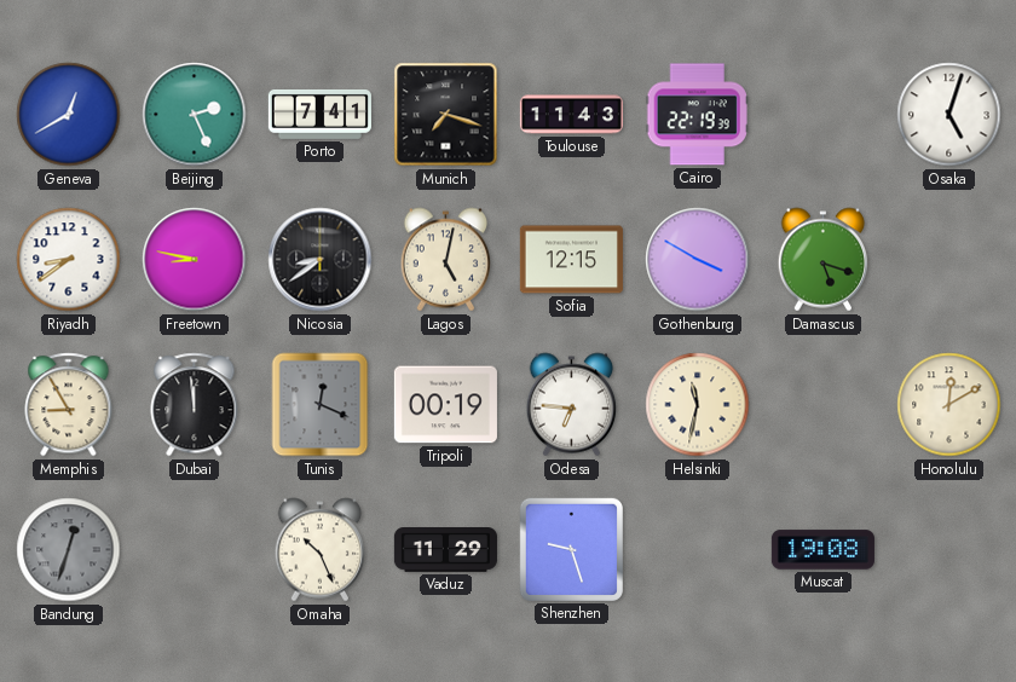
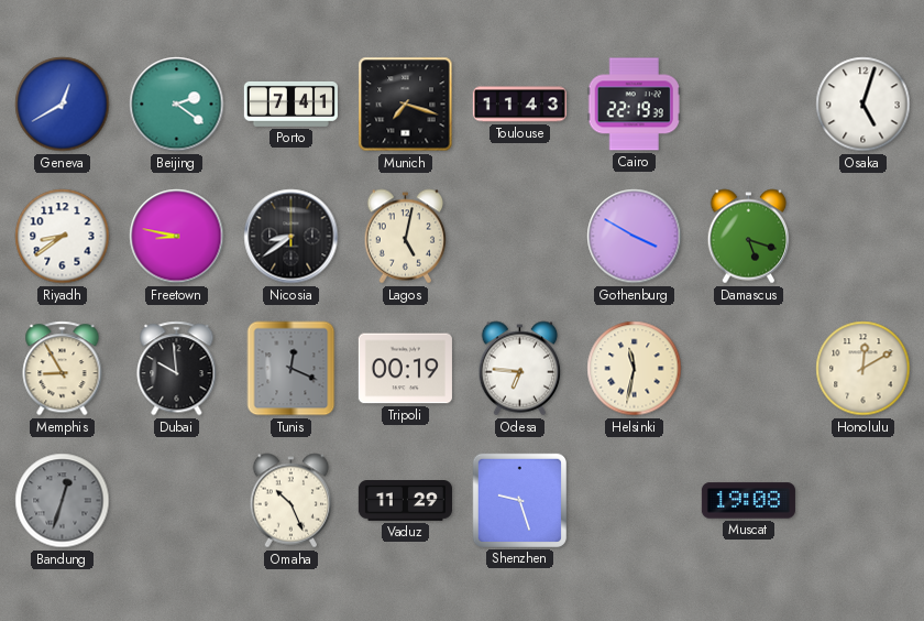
Beijing: 2:26 -> 2:21
Sofia: 12:15 -> none
Dubai: 11:59 -> 9:59
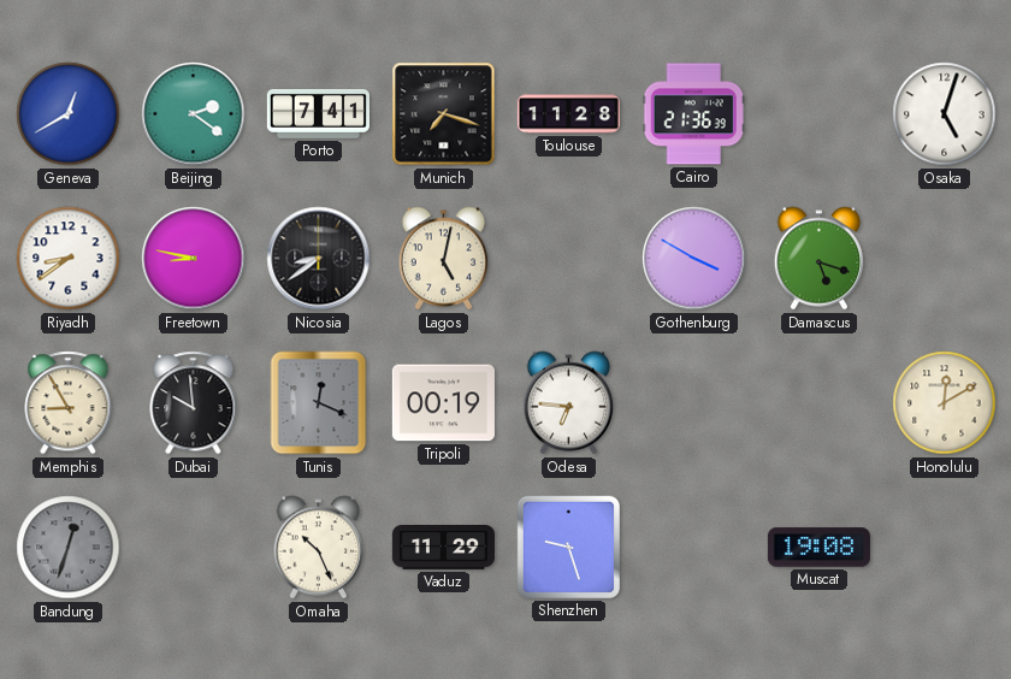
Toulouse: 11:43 -> 11:28
Cairo: 22:19 -> 21:36
Helsinki: 11:32 -> none
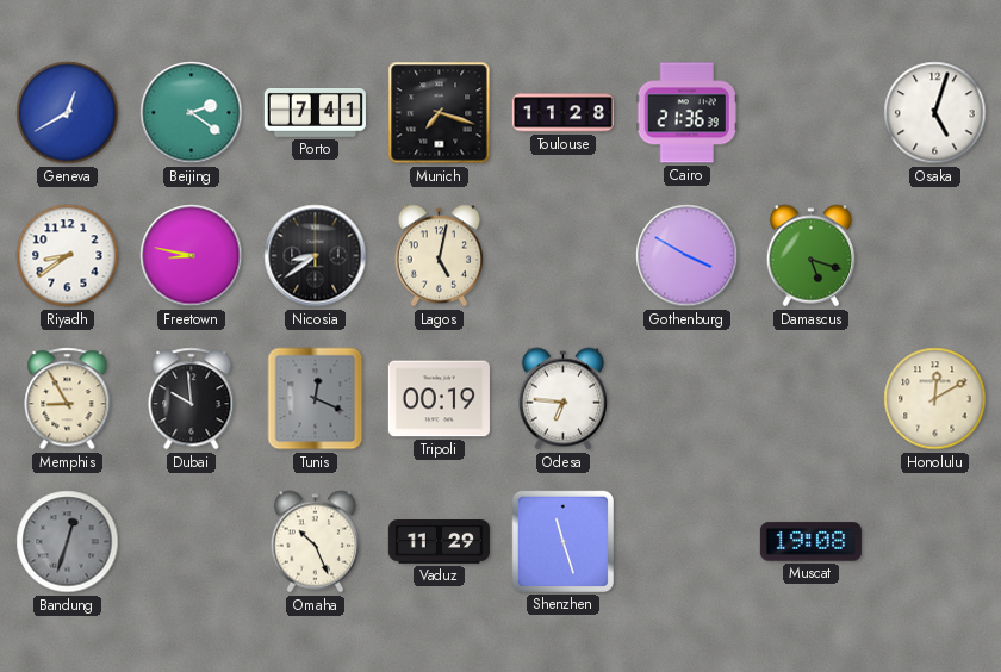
Shenzhen: 9:27 -> 11:27
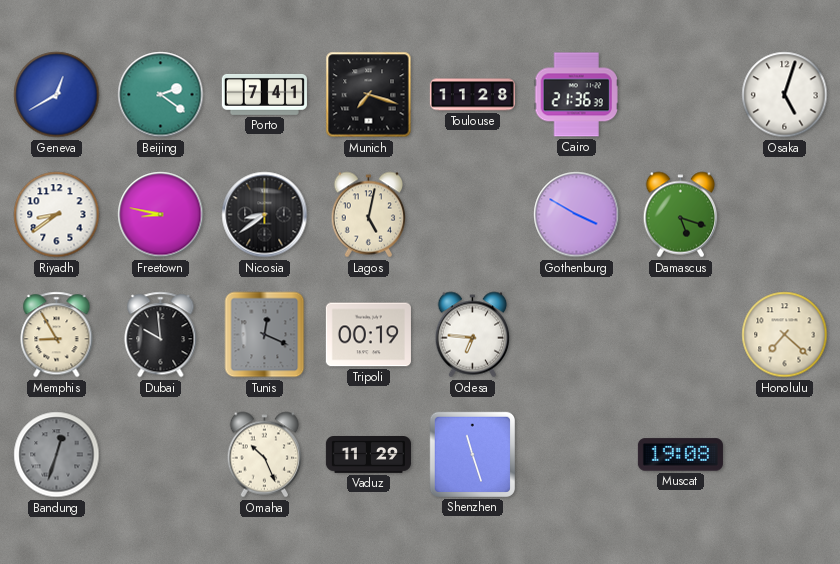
Honolulu: 12:10 -> 7:22
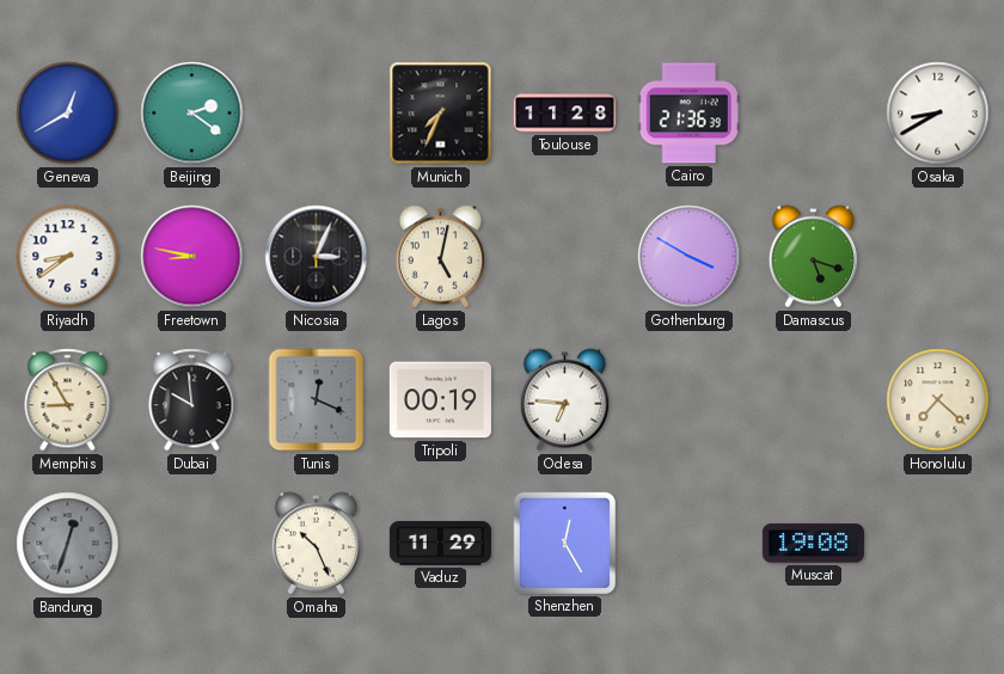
Porto: 7:41 -> none
Munich: 7:18 -> 7:34
Osaka: 5:03 -> 8:40
Nicosia: 8:39 -> 3:04
Shenzhen: 11:27 -> 12:25
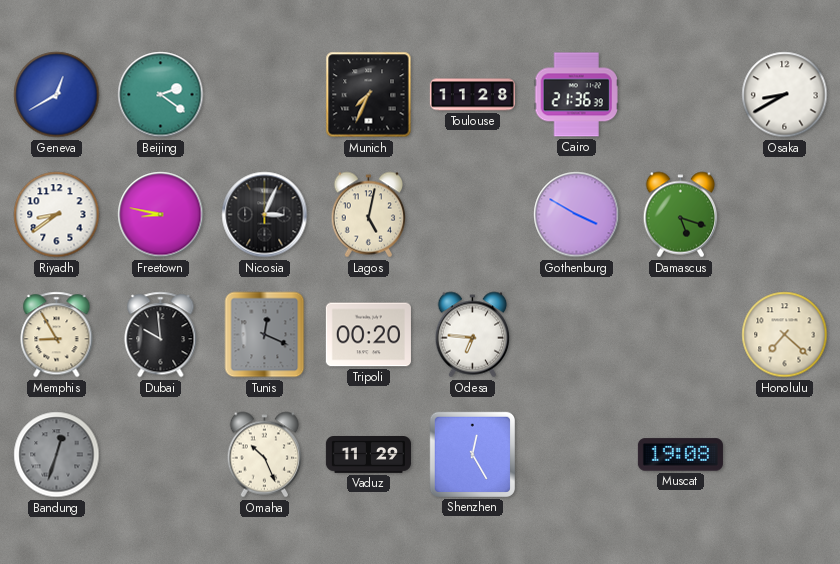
Tripoli: 00:19 -> 00:20
